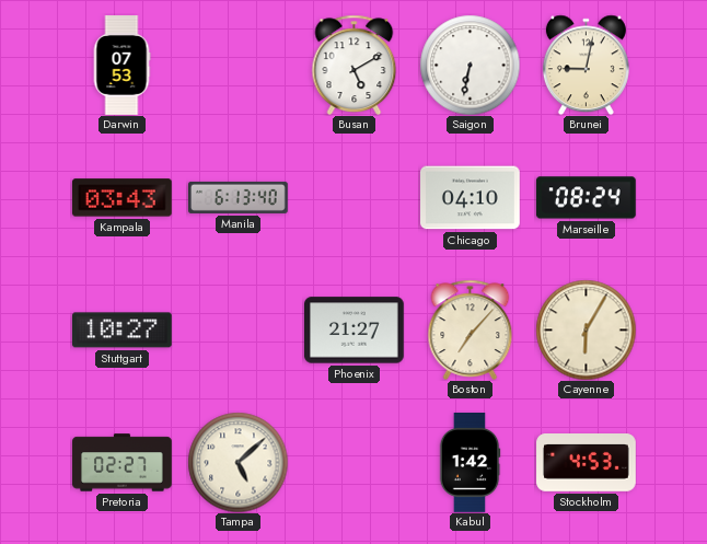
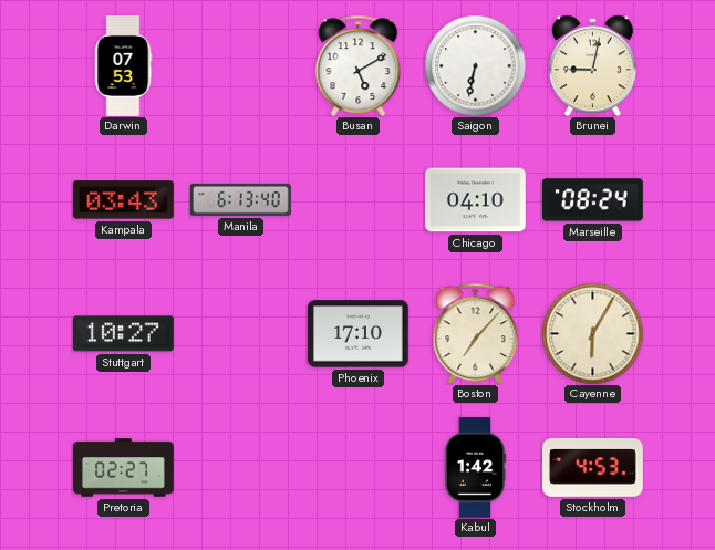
Phoenix: 21:27 -> 17:10
Tampa: 5:08 -> none
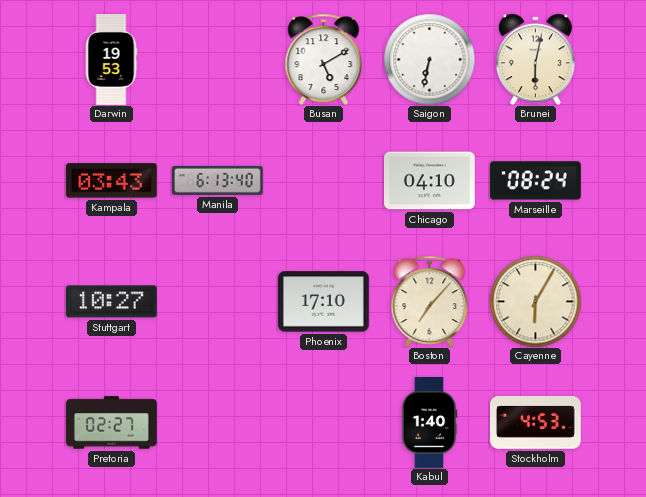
Darwin: 07:53 -> 19:53
Brunei: 9:02 -> 6:02
Kabul: 1:42 -> 1:40
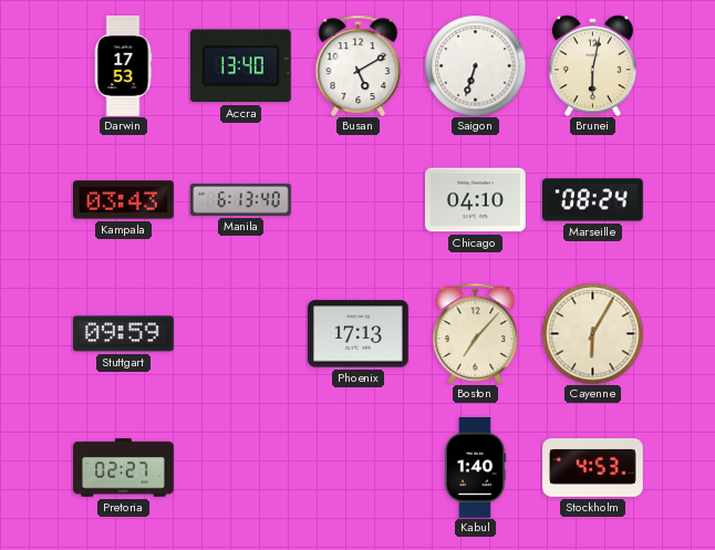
Darwin: 19:53 -> 17:53
Accra: none -> 13:40
Saigon: 6:32 -> 6:33
Stuttgart: 10:27 -> 09:59
Phoenix: 17:10 -> 17:13
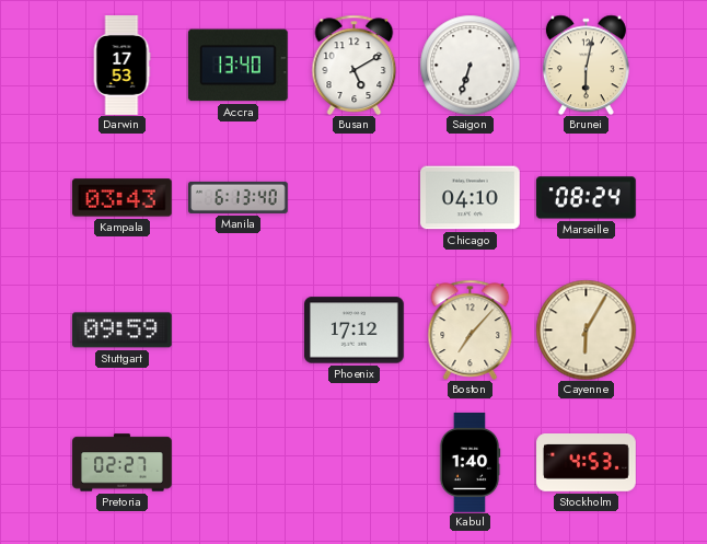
Phoenix: 17:13 -> 17:12
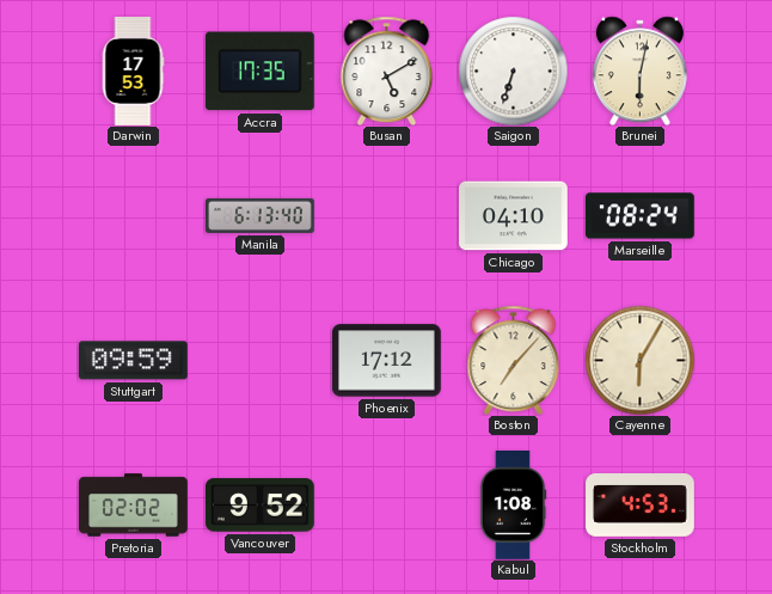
Accra: 13:40 -> 17:35
Kampala: 03:43 -> none
Pretoria: 02:27 -> 02:02
Vancouver: none -> 9:52
Kabul: 1:40 -> 1:08
